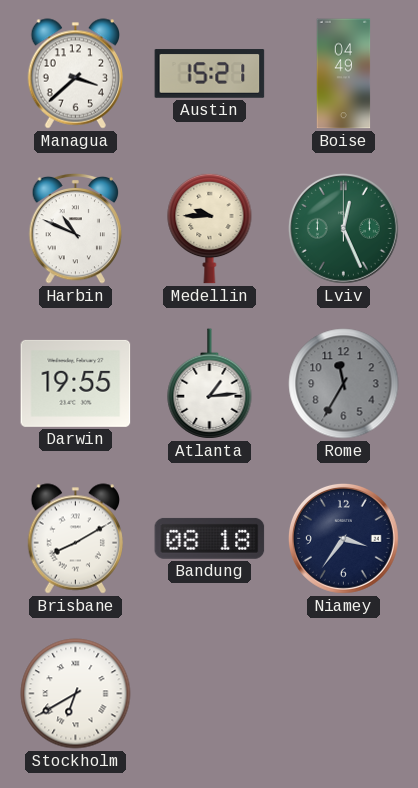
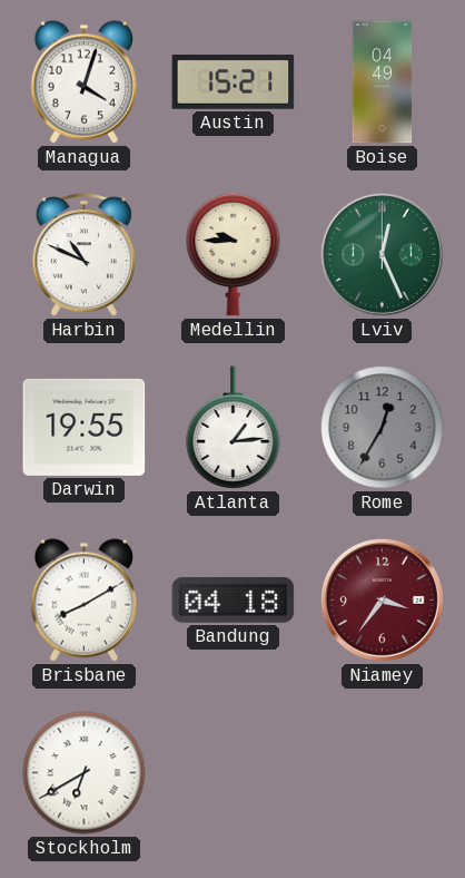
Managua: 3:38 -> 4:03
Rome: 11:35 -> 12:35
Bandung: 08:18 -> 04:18
Niamey dial: navy -> burgundy
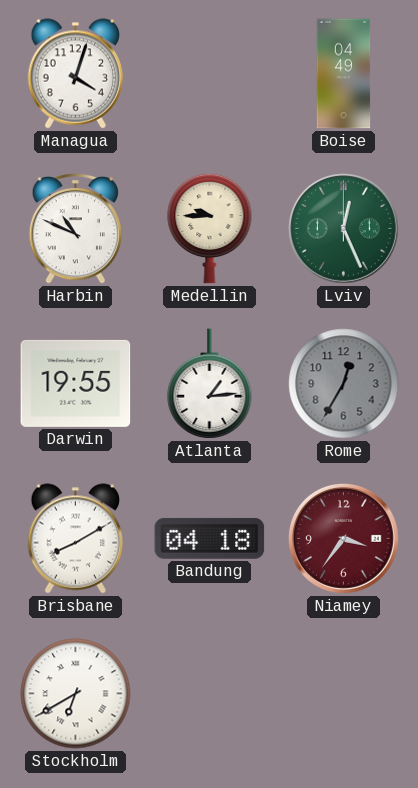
Austin: 15:21 -> none
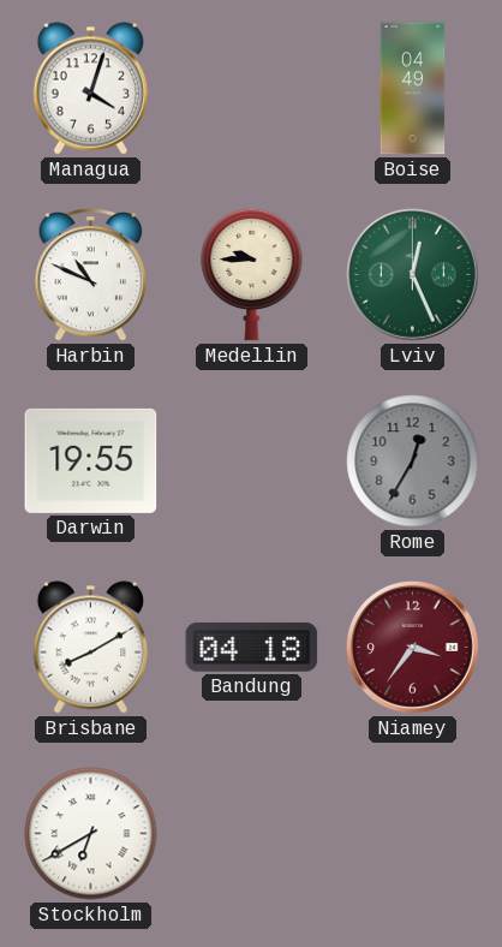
Atlanta: 1:14 -> none
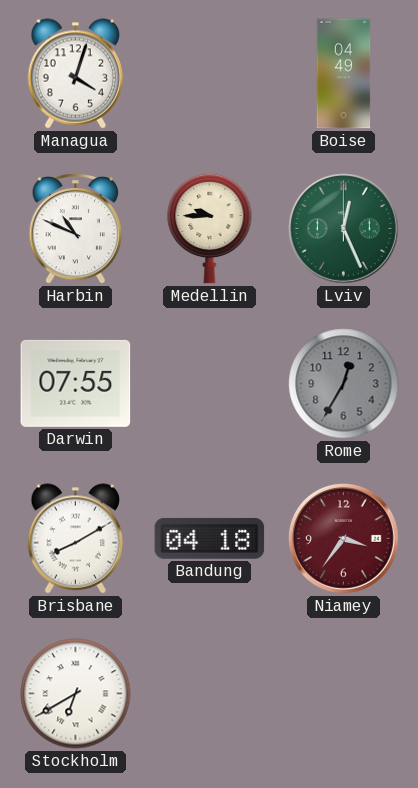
Darwin: 19:55 -> 07:55
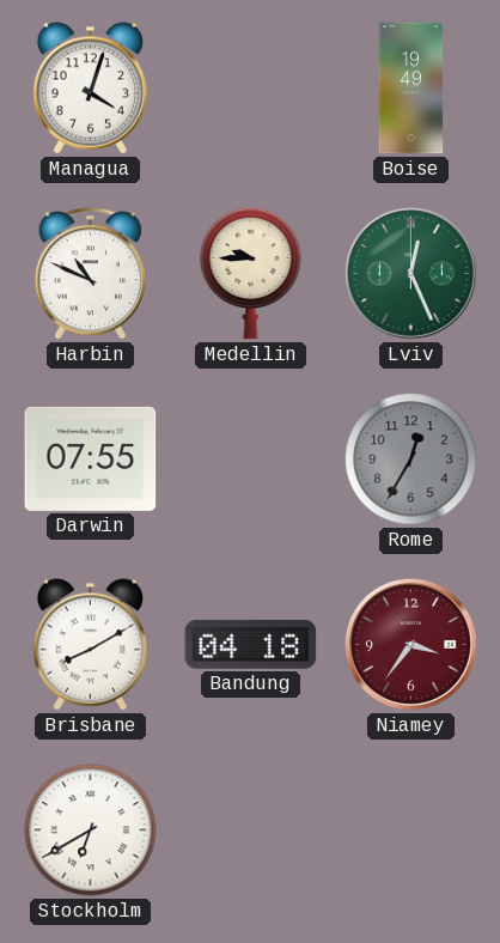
Boise: 04:49 -> 19:49
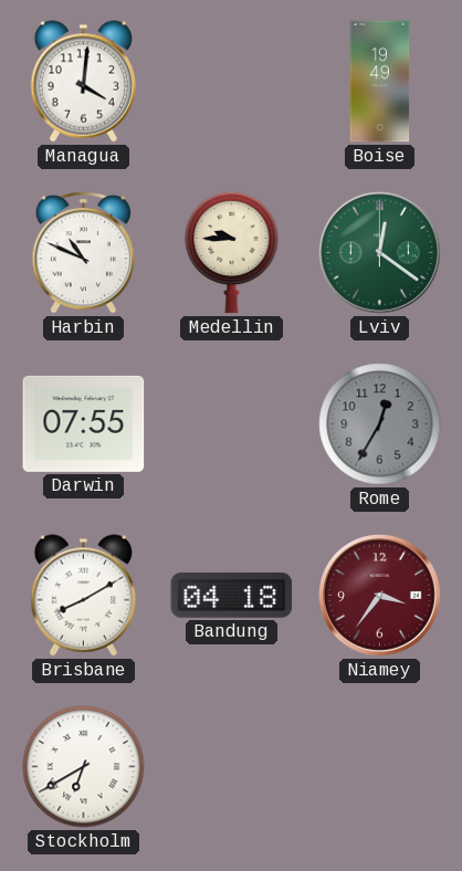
Managua: 4:03 -> 4:01
Lviv: 12:26 -> 12:21
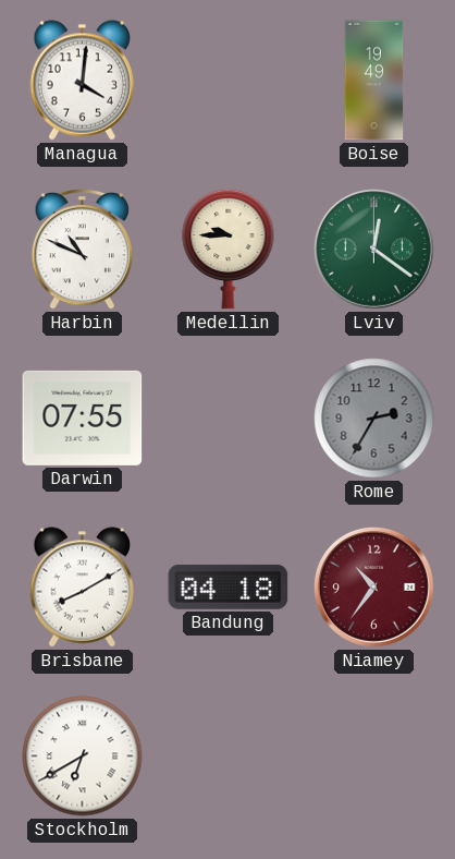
Rome: 12:35 -> 2:35
Niamey: 3:36 -> 10:36
